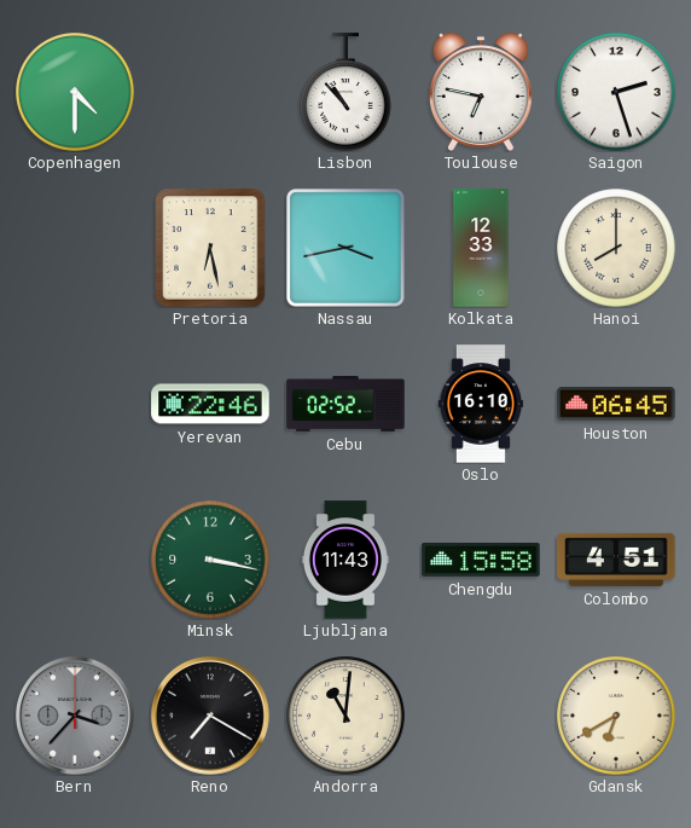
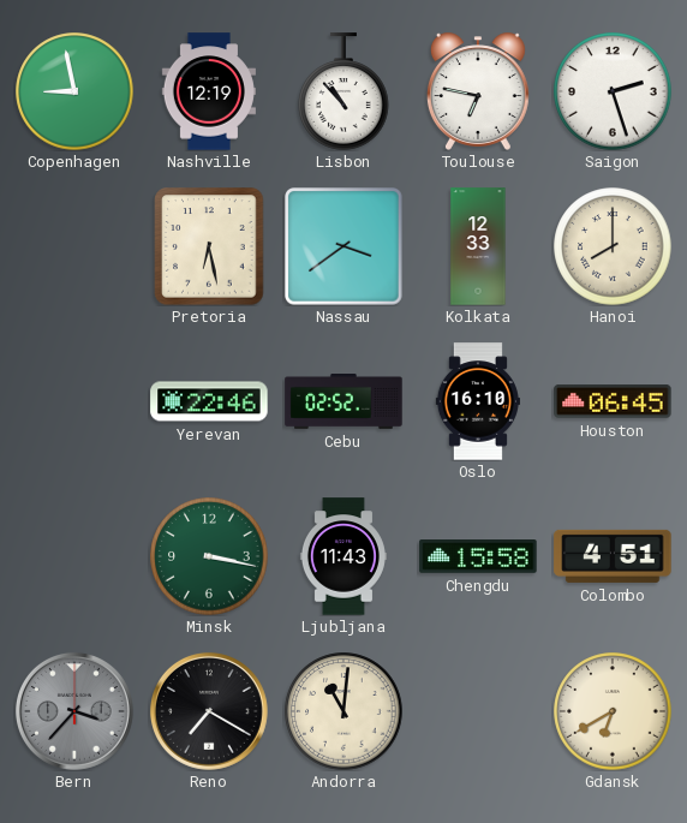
Copenhagen: 4:30 -> 8:58
Nashville: none -> 12:19
Nassau: 3:43 -> 3:39
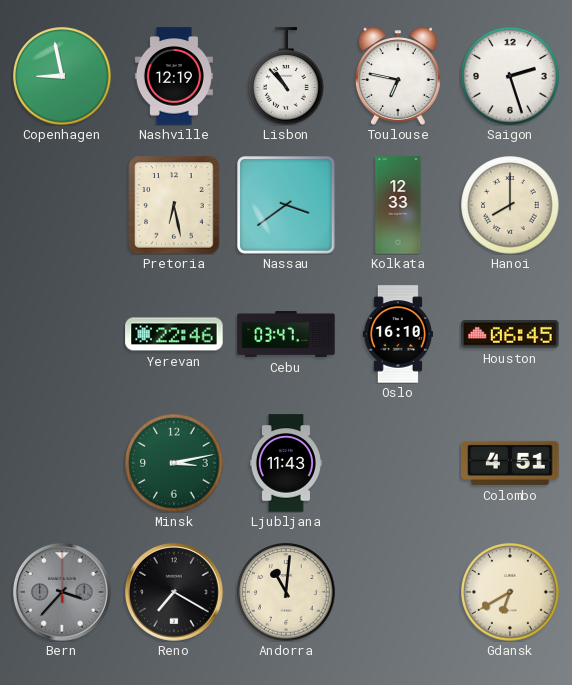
Cebu: 02:52 -> 03:47
Minsk: 3:17 -> 3:13
Chengdu: 15:58 -> none
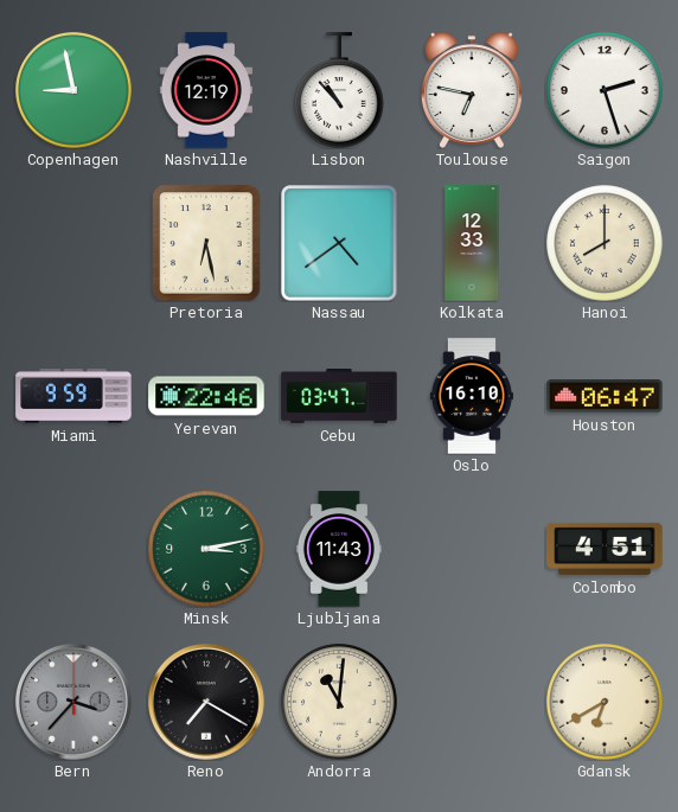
Nassau: 3:39 -> 4:39
Miami: none -> 9:59
Houston: 06:45 -> 06:47
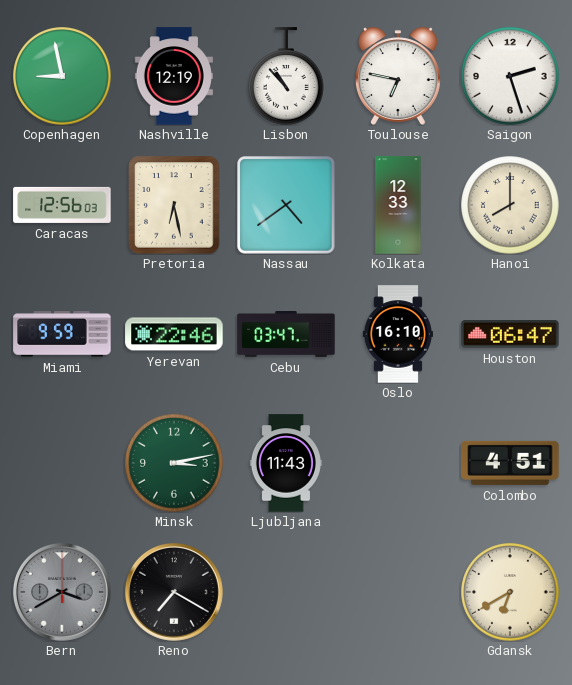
Caracas: none -> 12:56
Bern: 3:37 -> 3:40
Andorra: 11:01 -> none
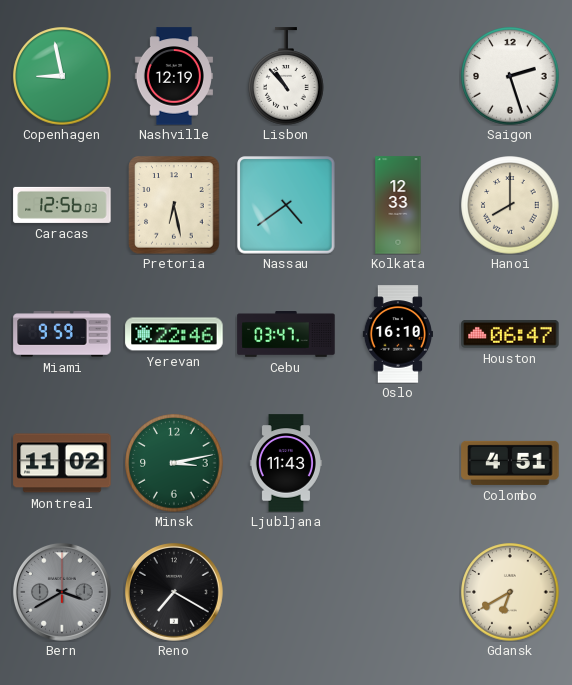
Toulouse: 6:47 -> none
Montreal: none -> 11:02
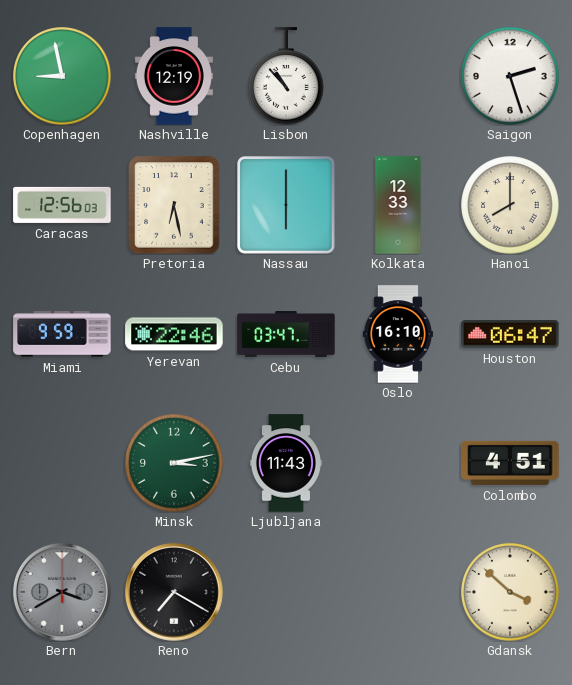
Nassau: 4:39 -> 6:00
Montreal: 11:02 -> none
Gdansk: 6:40 -> 3:52
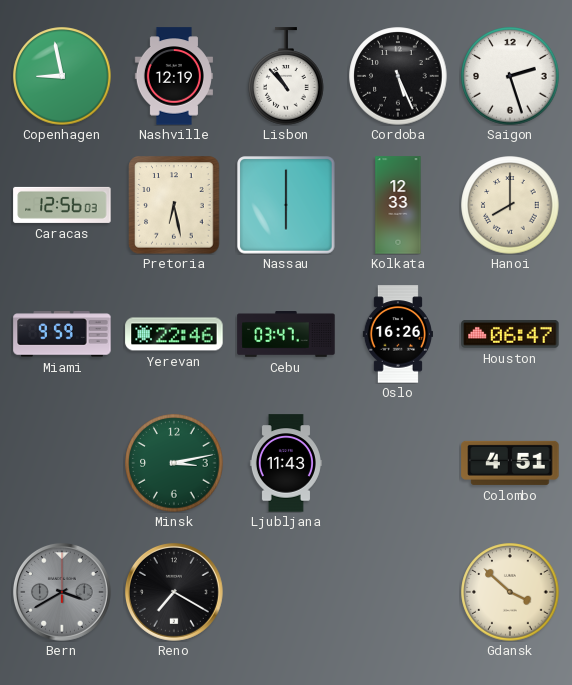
Cordoba: none -> 5:26
Oslo: 16:10 -> 16:26
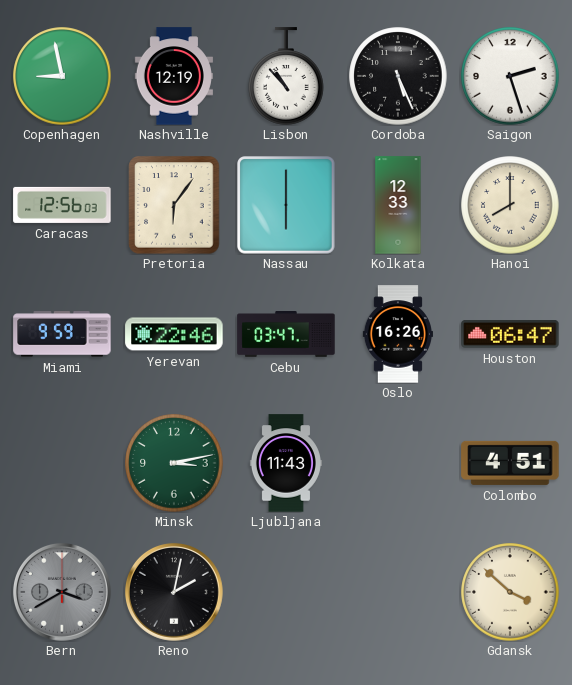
Pretoria: 6:28 -> 6:06
Reno: 7:20 -> 2:02
